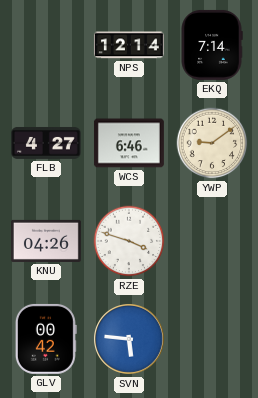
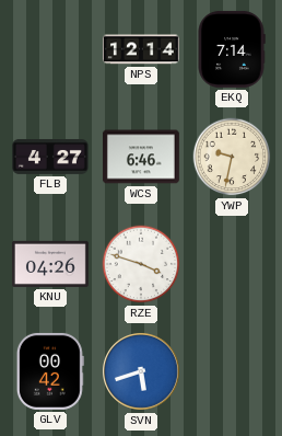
YWP: 9:09 -> 9:32
SVN: 5:46 -> 5:42
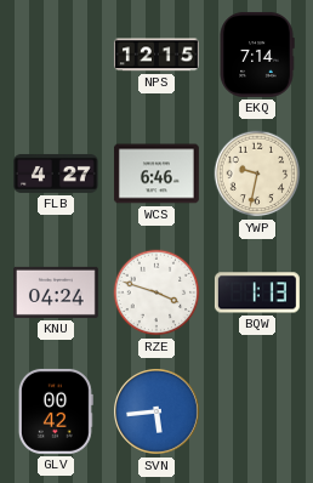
NPS: 12:14 -> 12:15
KNU: 04:26 -> 04:24
BQW: none -> 1:13
SVN: 5:42 -> 5:44
